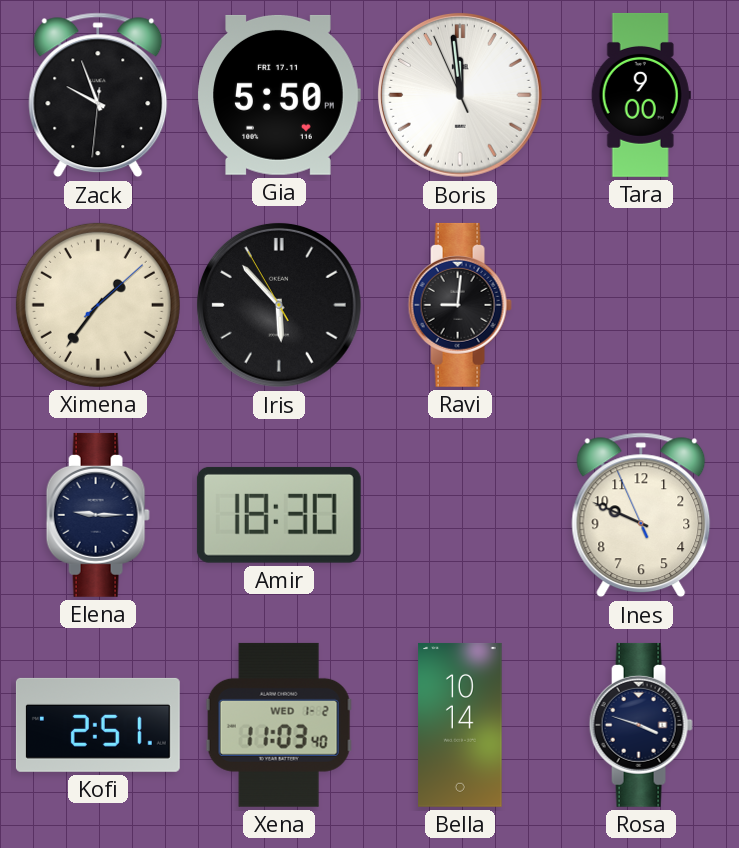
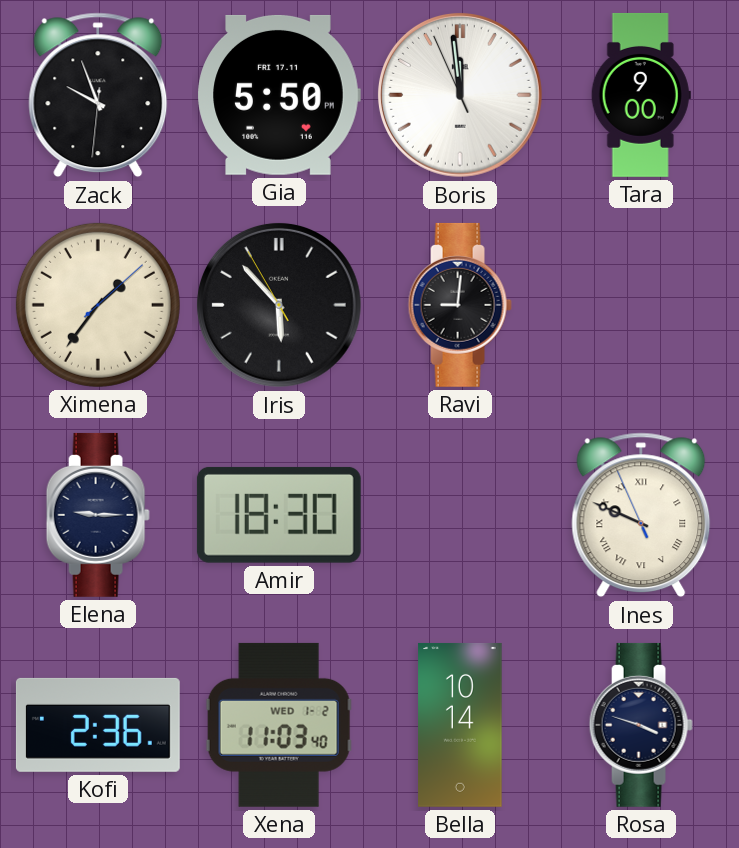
Ines numerals: Arabic -> Roman
Kofi: 2:51 -> 2:36
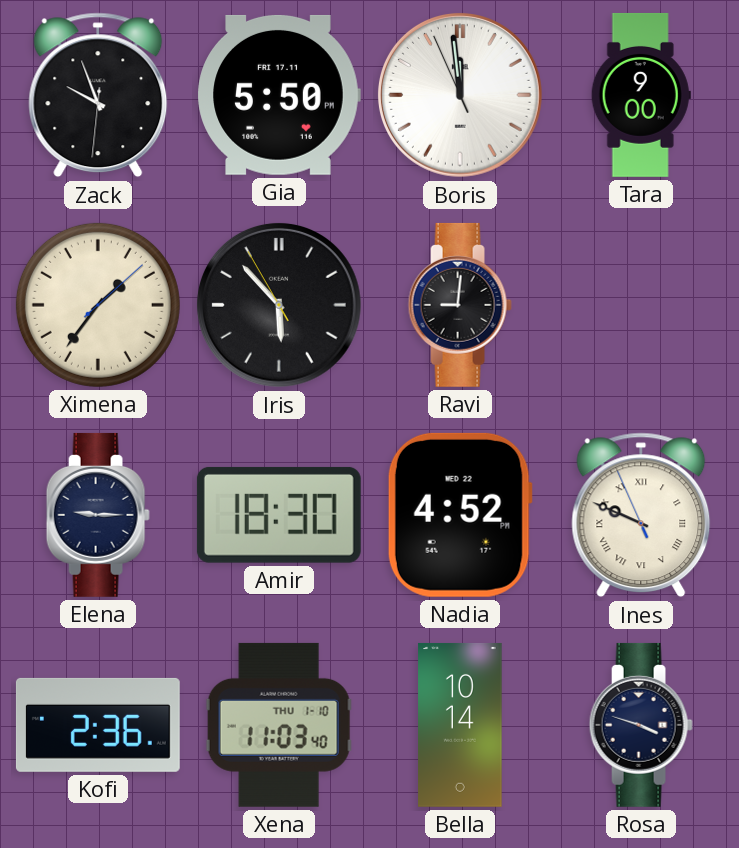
Nadia: none -> 4:52
Xena date: WED 1-2 -> THU 1-10
